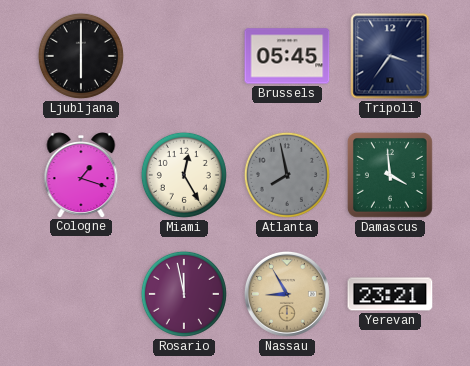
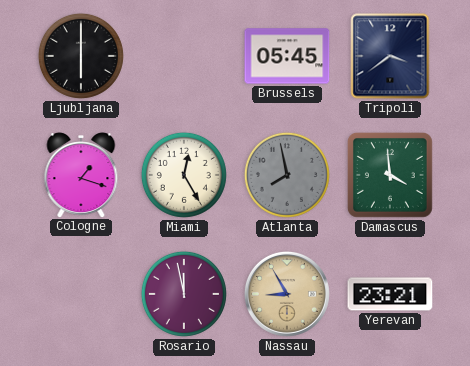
Tripoli: 3:36 -> 3:39
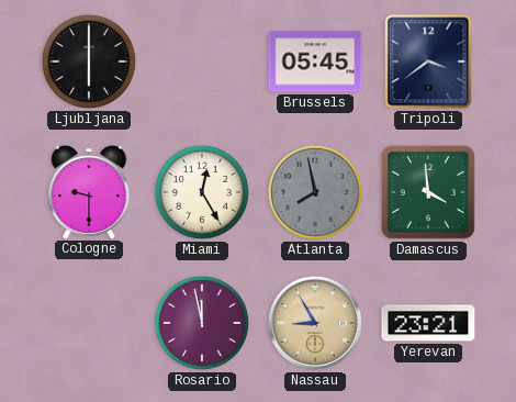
Cologne: 1:18 -> 9:30
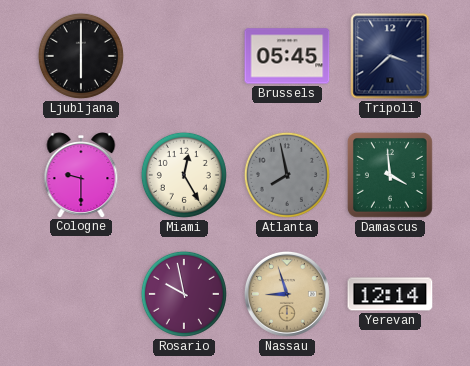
Tripoli: 3:39 -> 3:38
Rosario: 11:58 -> 9:58
Nassau: 8:55 -> 8:57
Yerevan: 23:21 -> 12:14
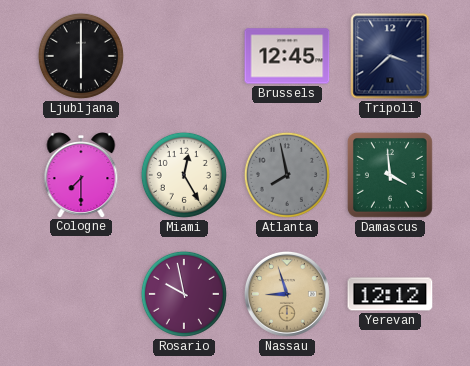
Brussels: 05:45 -> 12:45
Cologne: 9:30 -> 7:30
Yerevan: 12:14 -> 12:12
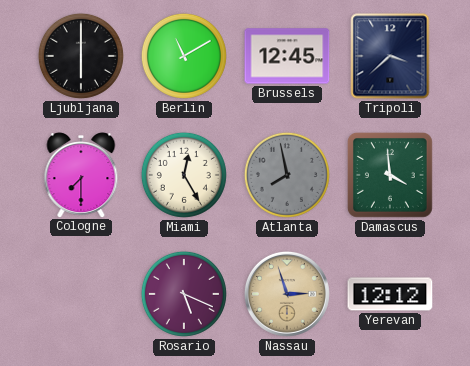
Berlin: none -> 11:10
Rosario: 9:58 -> 5:19
Nassau: 8:57 -> 2:57
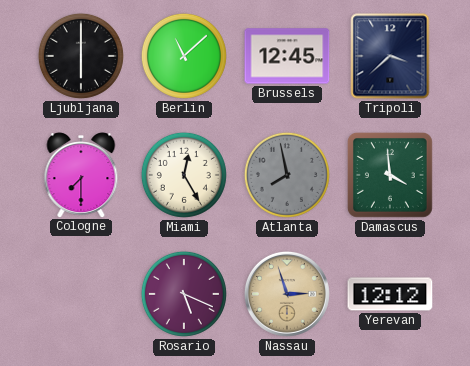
Berlin: 11:10 -> 11:08
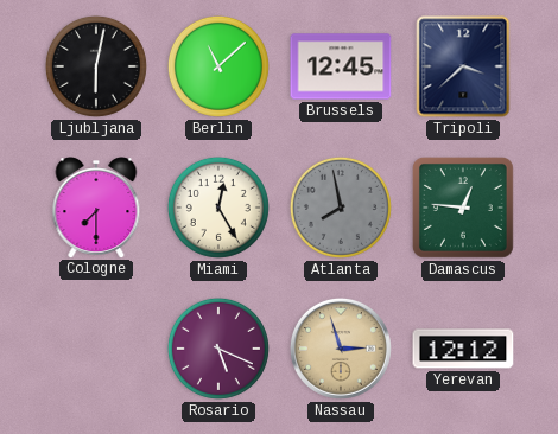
Ljubljana: 6:00 -> 6:02
Damascus: 3:59 -> 12:46
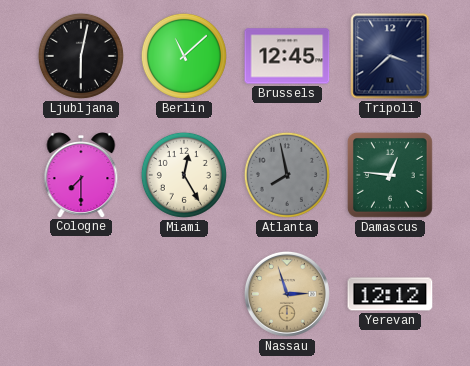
Rosario: 5:19 -> none
